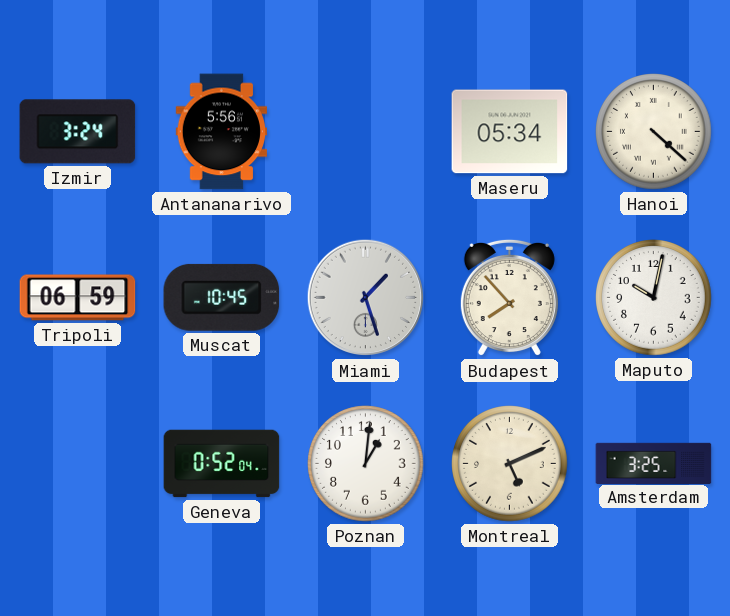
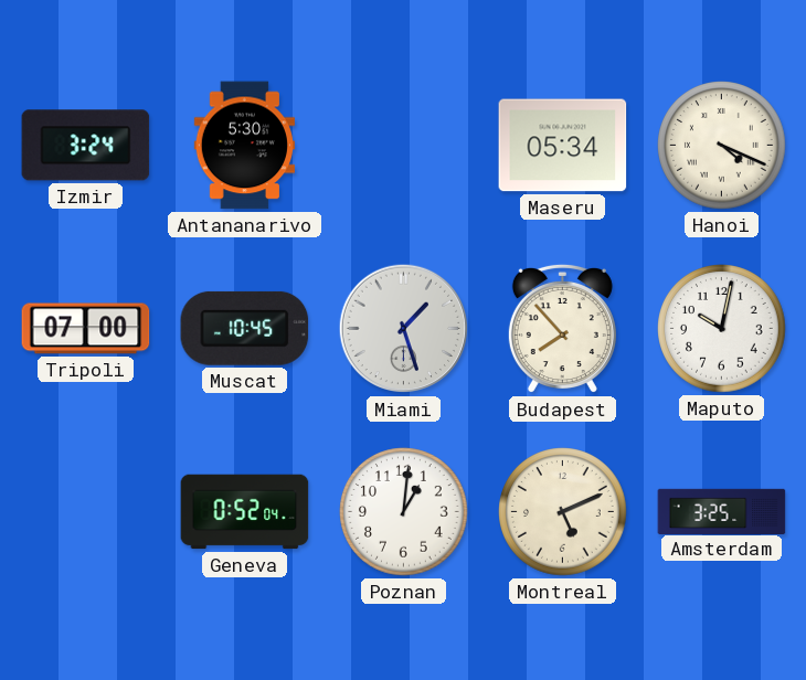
Antananarivo: 5:56 -> 5:30
Hanoi: 4:22 -> 4:19
Tripoli: 06:59 -> 07:00
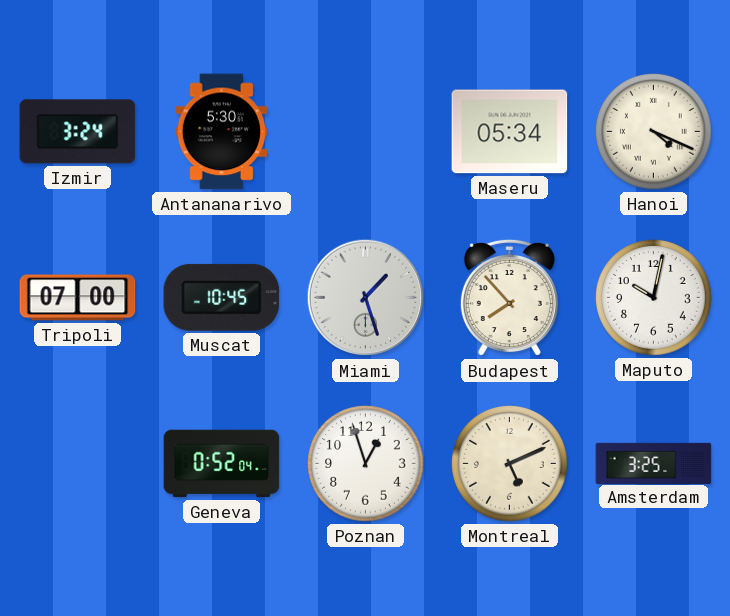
Poznan: 1:01 -> 12:57
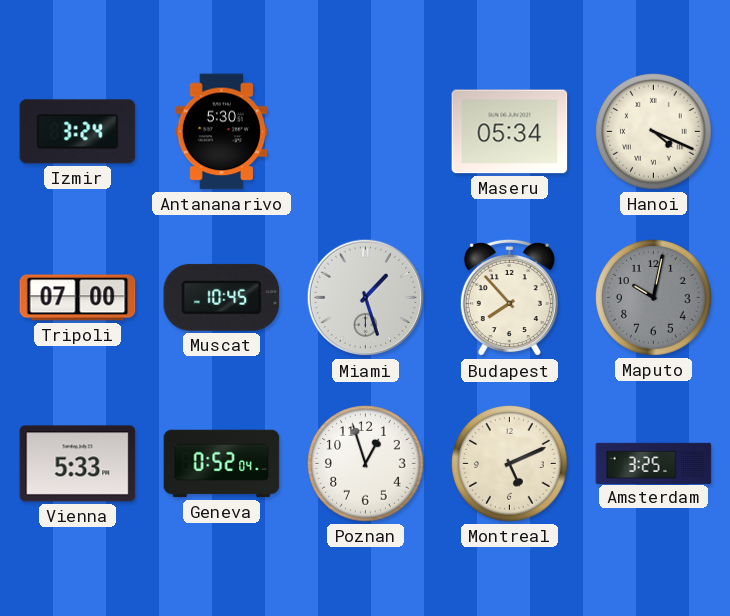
Maputo dial: white -> grey
Vienna: none -> 5:33
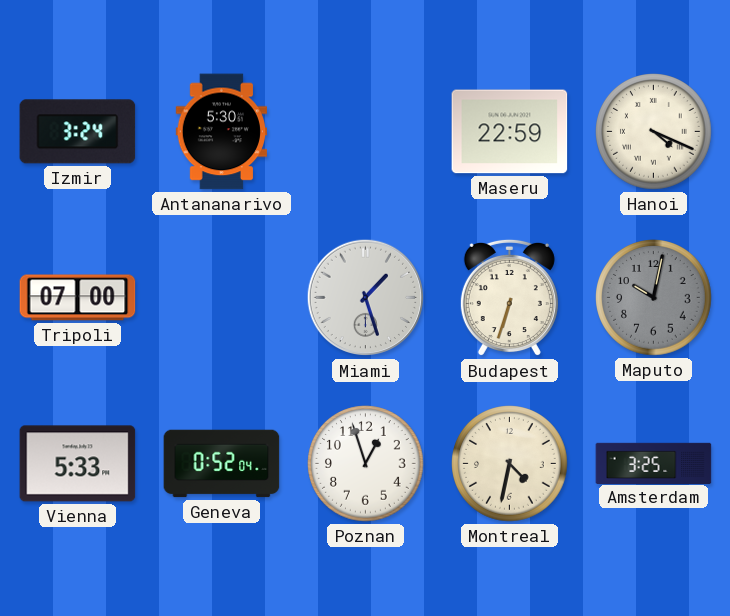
Maseru: 05:34 -> 22:59
Muscat: 10:45 -> none
Budapest: 7:53 -> 6:33
Montreal: 5:11 -> 4:32
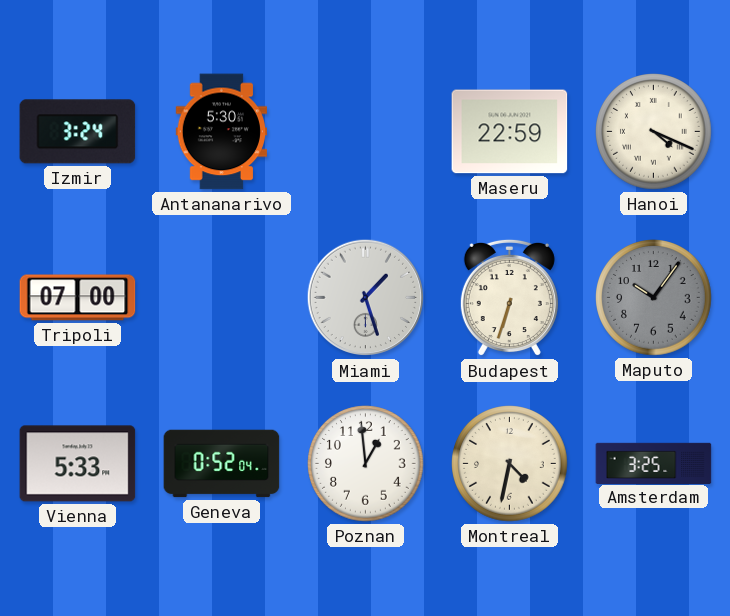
Maputo: 10:02 -> 10:06
Poznan: 12:57 -> 12:59
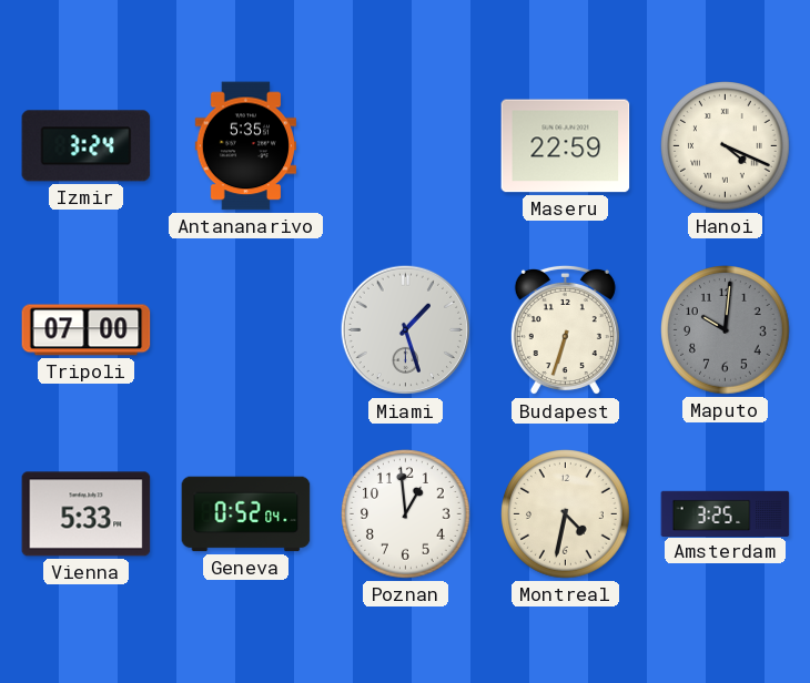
Antananarivo: 5:30 -> 5:35
Maputo: 10:06 -> 10:01
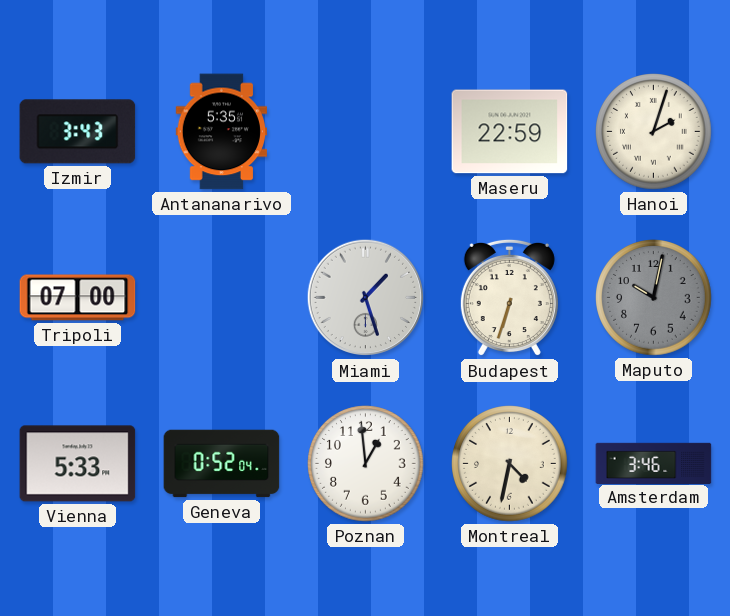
Izmir: 3:24 -> 3:43
Hanoi: 4:19 -> 2:03
Maputo: 10:01 -> 10:02
Amsterdam: 3:25 -> 3:46
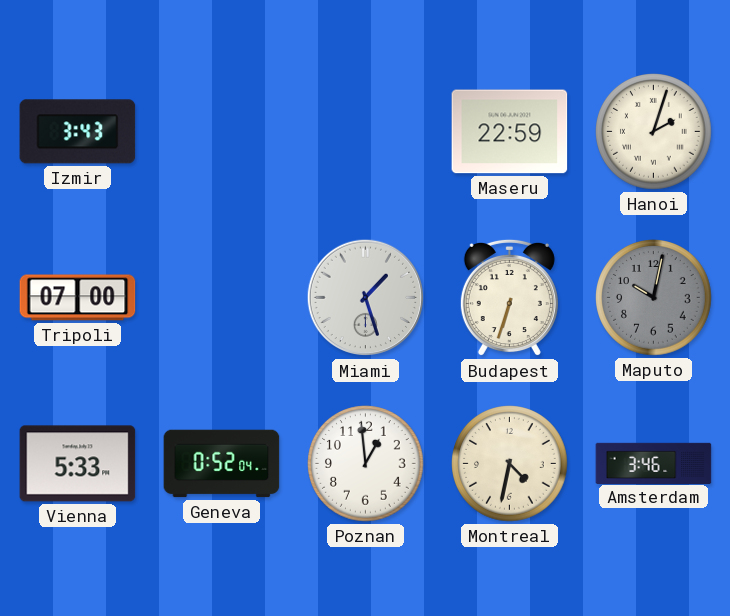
Antananarivo: 5:35 -> none
